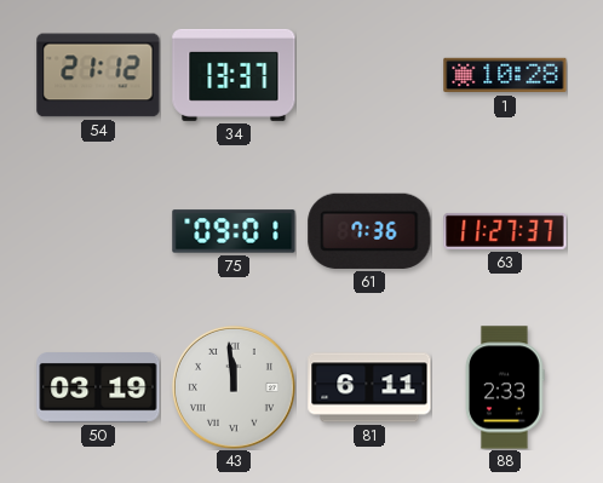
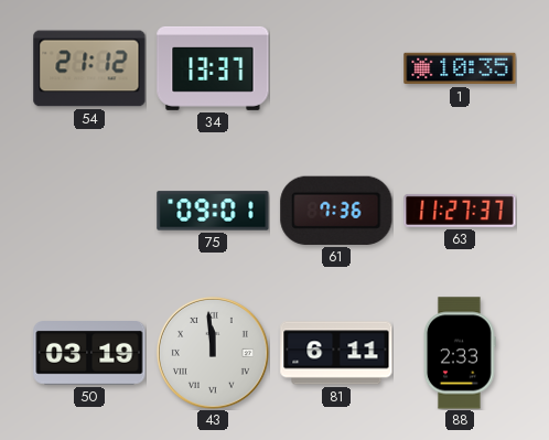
1: 10:28 -> 10:35
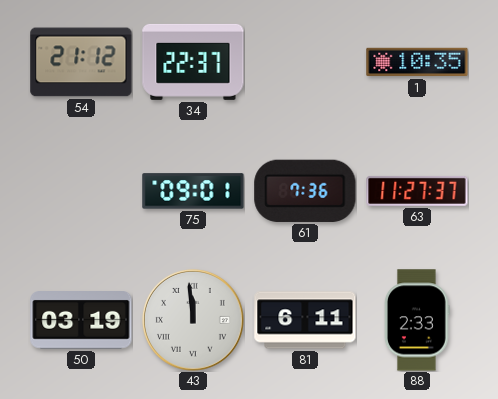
34: 13:37 -> 22:37
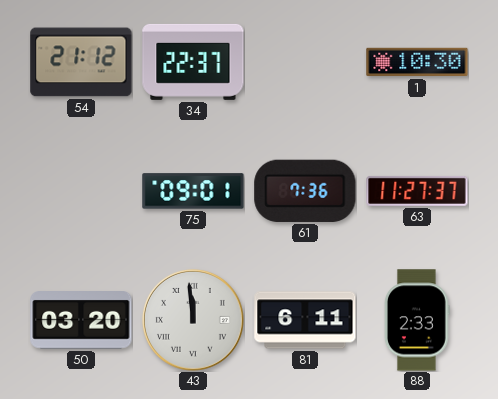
1: 10:35 -> 10:30
50: 03:19 -> 03:20
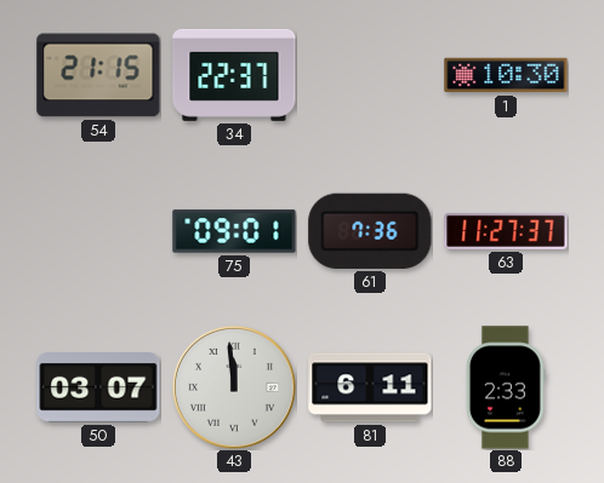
54: 21:12 -> 21:15
50: 03:20 -> 03:07
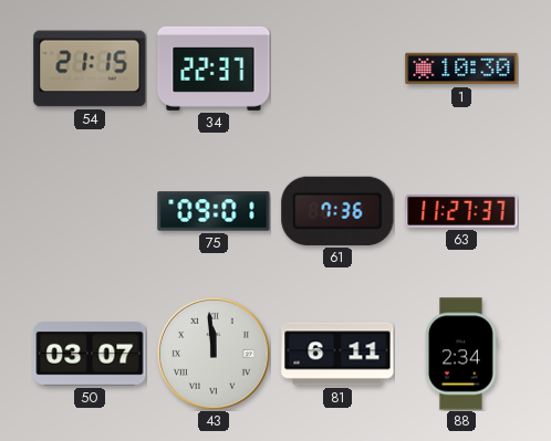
88: 2:33 -> 2:34
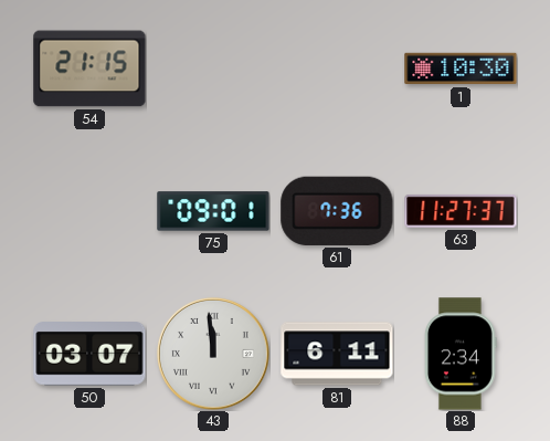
34: 22:37 -> none
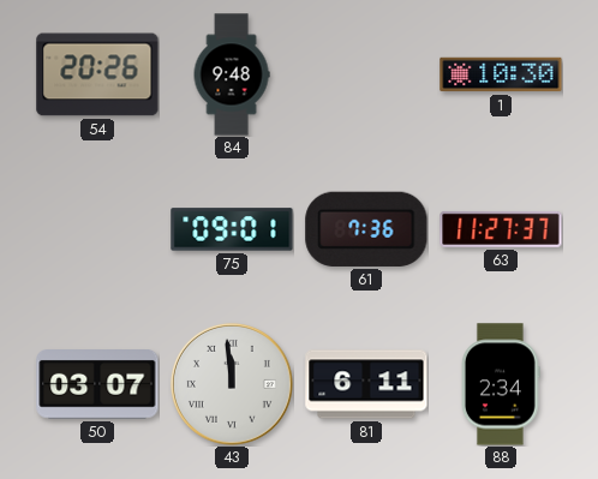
54: 21:15 -> 20:26
84: none -> 9:48
